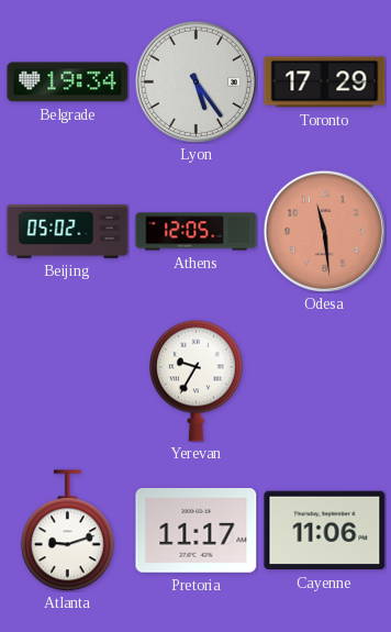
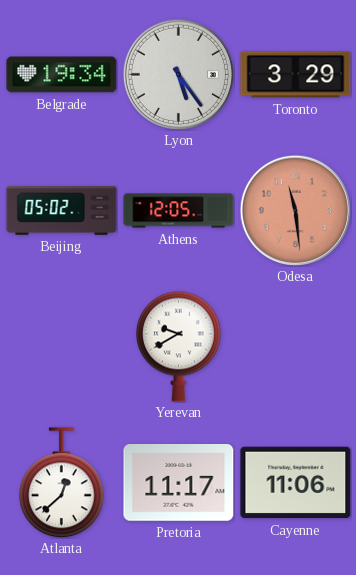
Toronto: 17:29 -> 3:29
Yerevan: 9:35 -> 9:40
Atlanta: 9:12 -> 12:38
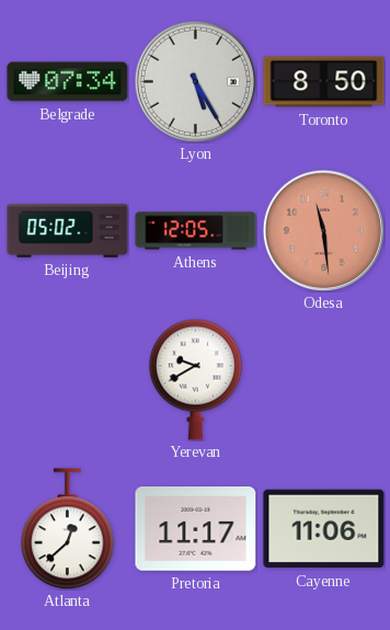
Belgrade: 19:34 -> 07:34
Lyon: 5:24 -> 5:25
Toronto: 3:29 -> 8:50
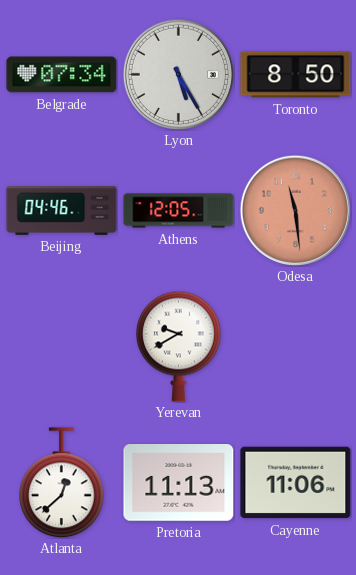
Beijing: 05:02 -> 04:46
Pretoria: 11:17 -> 11:13
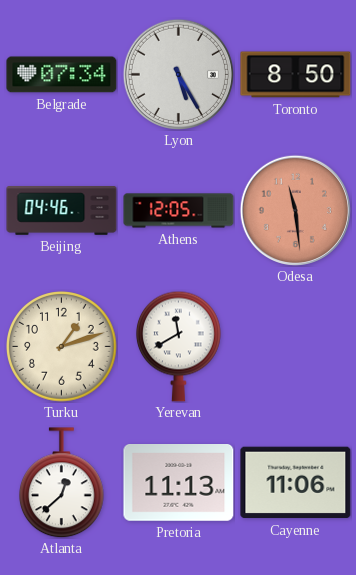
Turku: none -> 1:12
Yerevan: 9:40 -> 11:40
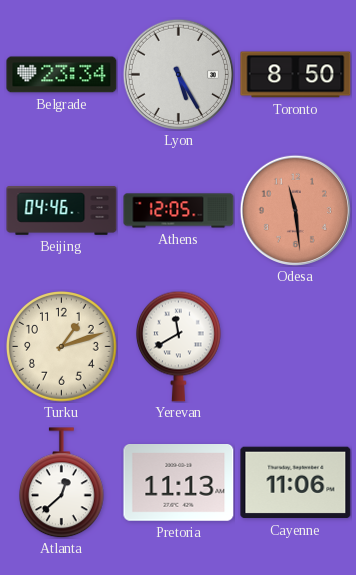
Belgrade: 07:34 -> 23:34
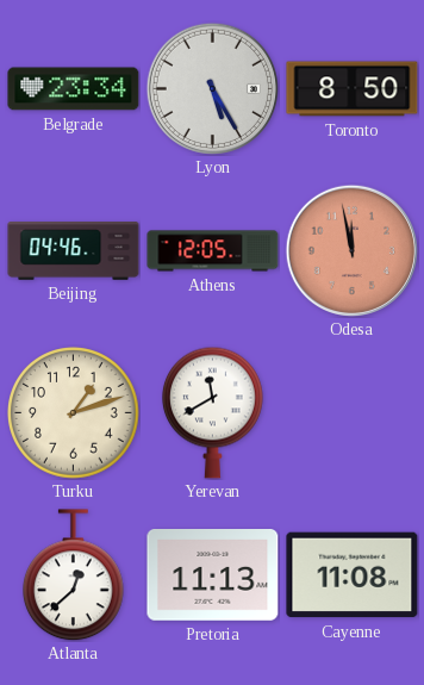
Odesa: 11:29 -> 11:58
Cayenne: 11:06 -> 11:08
